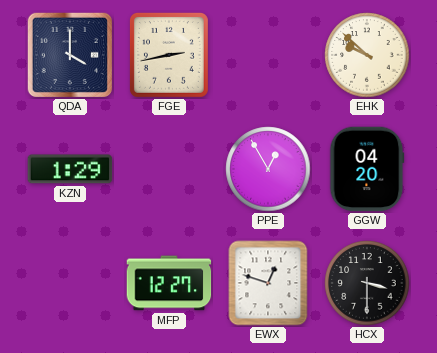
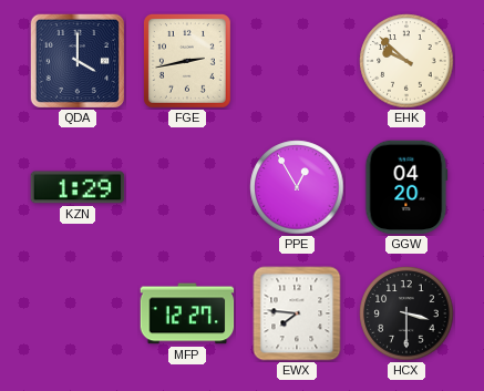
EWX: 12:48 -> 7:46
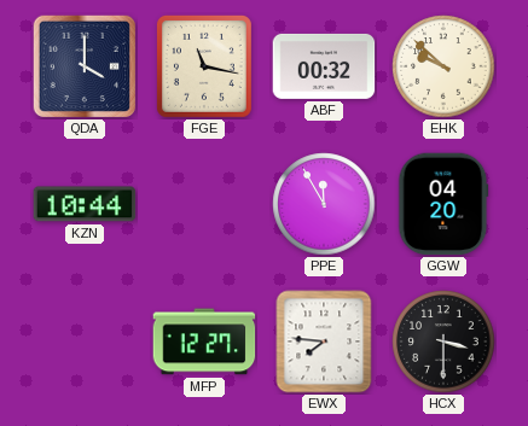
FGE: 2:43 -> 11:17
ABF: none -> 00:32
KZN: 1:29 -> 10:44
PPE: 12:55 -> 11:55
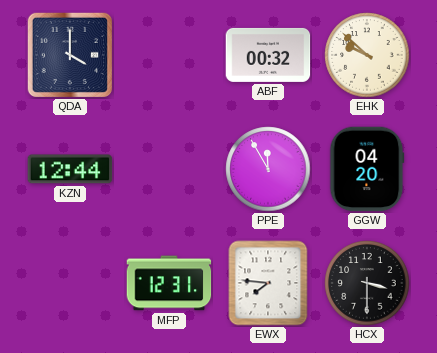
FGE: 11:17 -> none
KZN: 10:44 -> 12:44
MFP: 12:27 -> 12:31
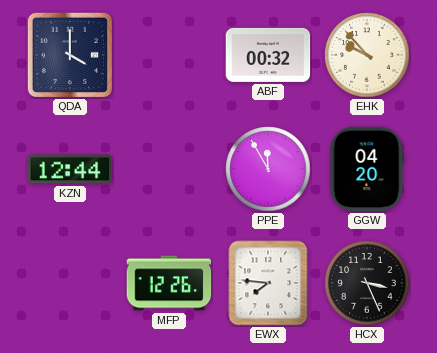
EHK: 9:52 -> 9:53
MFP: 12:31 -> 12:26
HCX: 3:30 -> 3:26
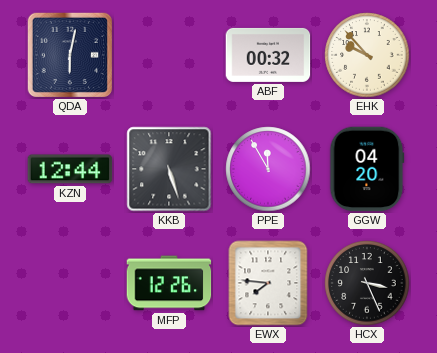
QDA: 4:00 -> 6:02
KKB: none -> 5:27
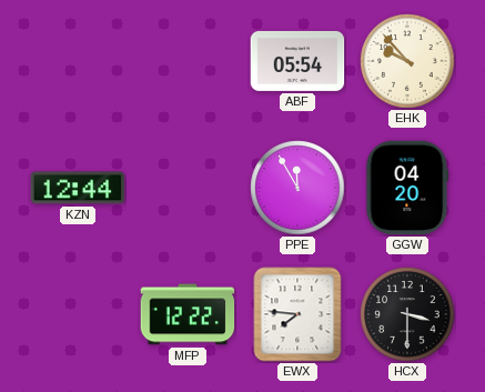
QDA: 6:02 -> none
ABF: 00:32 -> 05:54
KKB: 5:27 -> none
MFP: 12:26 -> 12:22
HCX: 3:26 -> 3:30
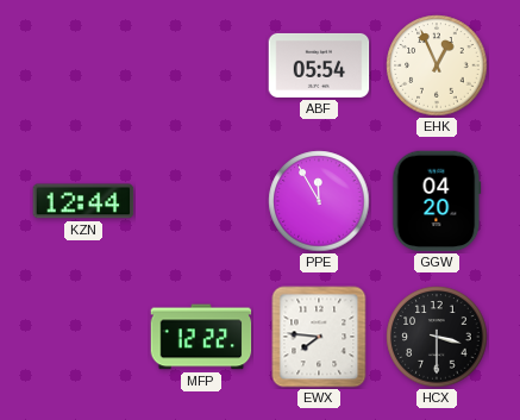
EHK: 9:53 -> 12:56
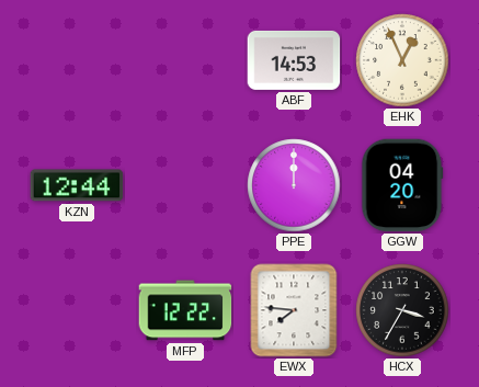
ABF: 05:54 -> 14:53
PPE: 11:55 -> 12:00
HCX: 3:30 -> 3:35
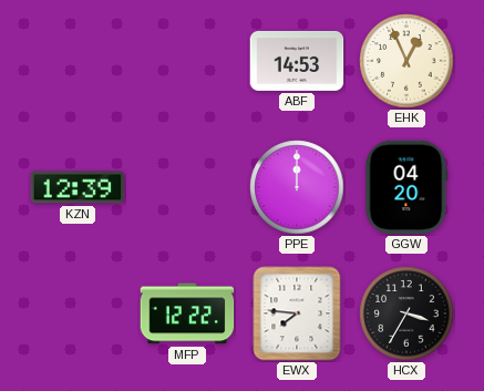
KZN: 12:44 -> 12:39
